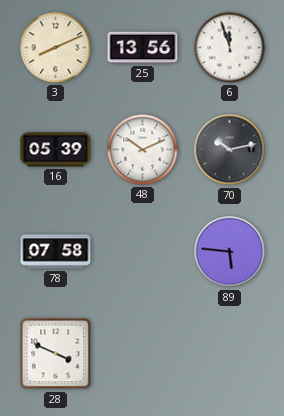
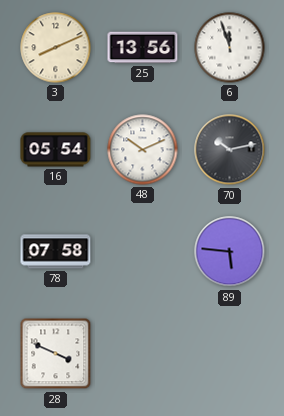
16: 05:39 -> 05:54
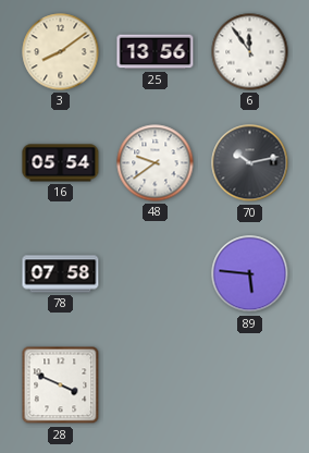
3: 8:11 -> 8:09
6: 11:57 -> 11:54
48: 10:11 -> 9:39
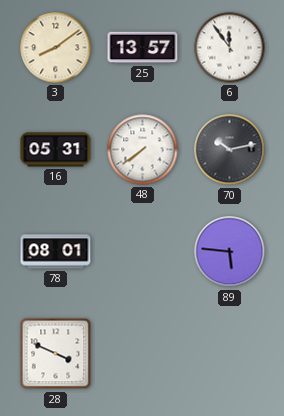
25: 13:56 -> 13:57
16: 05:54 -> 05:31
48: 9:39 -> 7:39
78: 07:58 -> 08:01
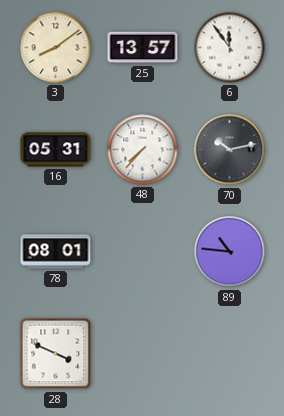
48: 7:39 -> 7:37
89: 5:46 -> 10:46
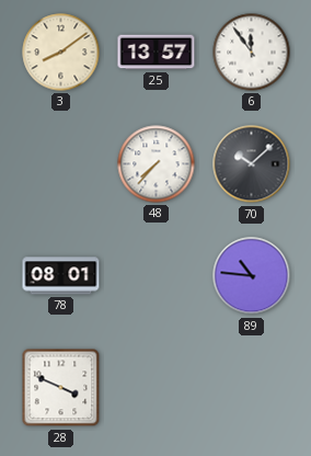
16: 05:31 -> none
70: 10:13 -> 10:08
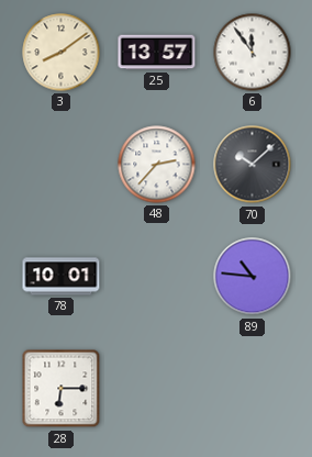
48: 7:37 -> 2:37
78: 08:01 -> 10:01
28: 3:49 -> 6:15
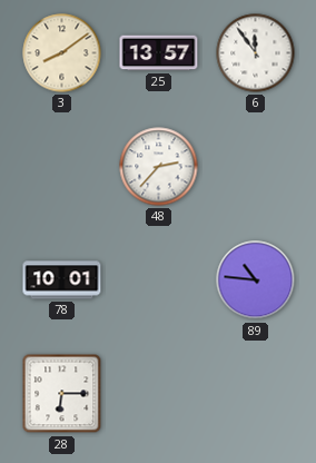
70: 10:08 -> none
